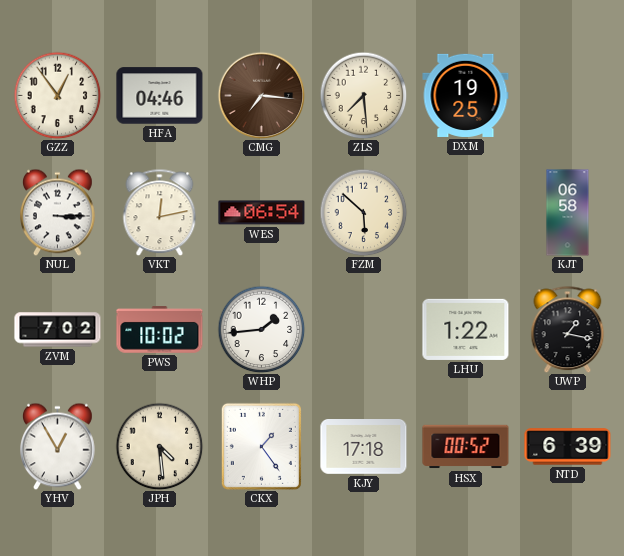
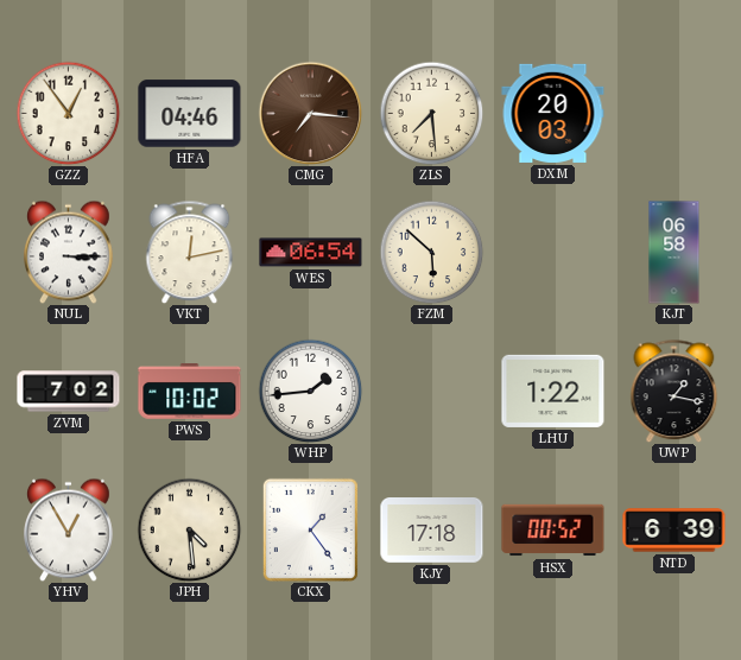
DXM: 19:25 -> 20:03
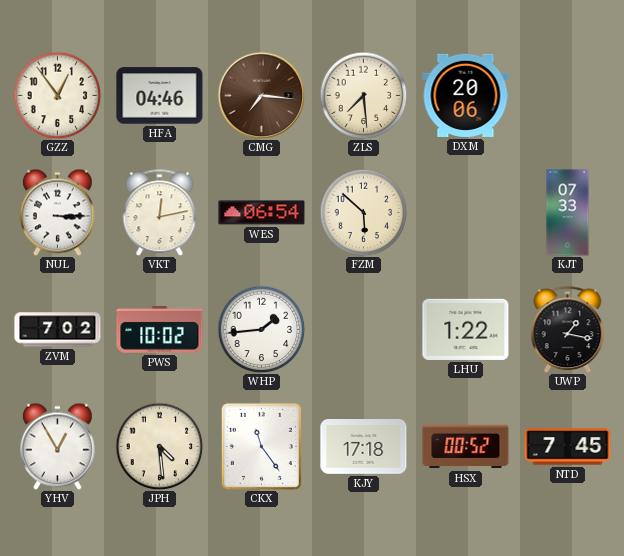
DXM: 20:03 -> 20:06
KJT: 06:58 -> 07:33
CKX: 1:24 -> 11:24
NTD: 6:39 -> 7:45
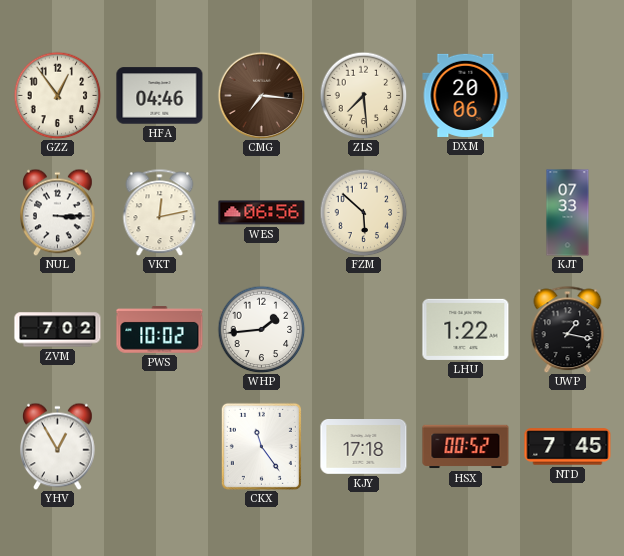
WES: 06:54 -> 06:56
JPH: 4:29 -> none
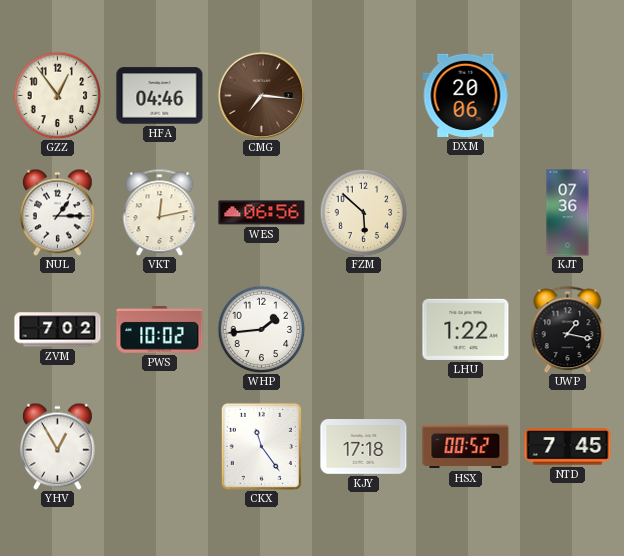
ZLS: 7:29 -> none
NUL: 3:15 -> 1:15
KJT: 07:33 -> 07:36
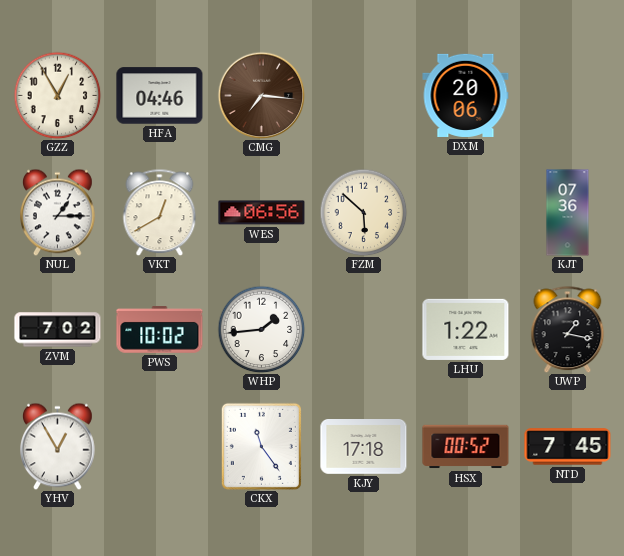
GZZ: 12:54 -> 12:55
VKT: 12:13 -> 12:40
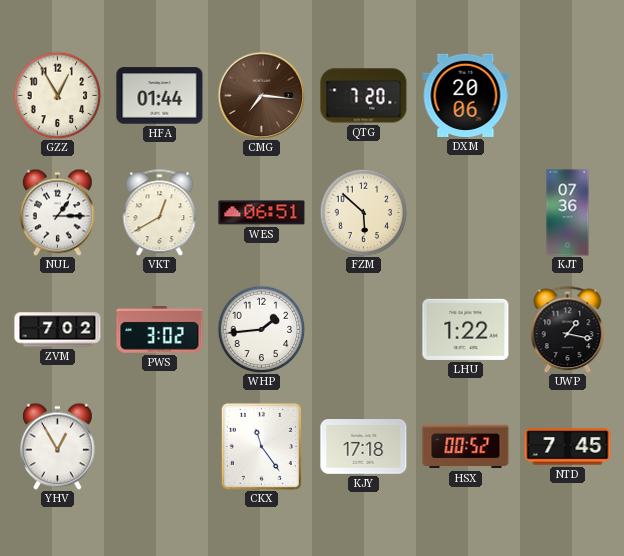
HFA: 04:46 -> 01:44
QTG: none -> 7:20
WES: 06:56 -> 06:51
PWS: 10:02 -> 3:02
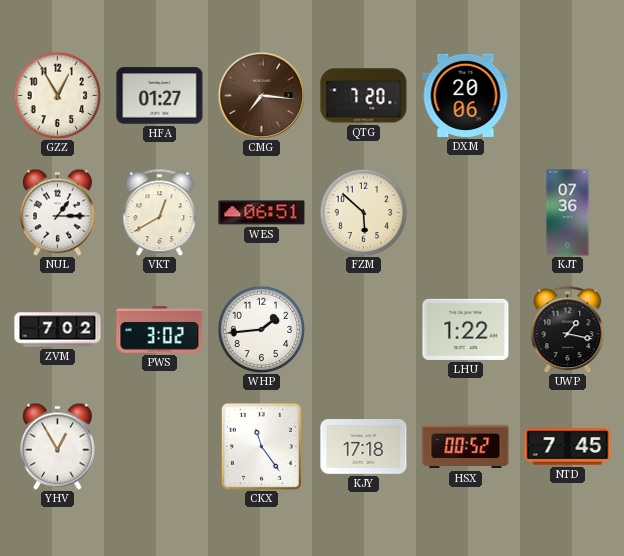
HFA: 01:44 -> 01:27
